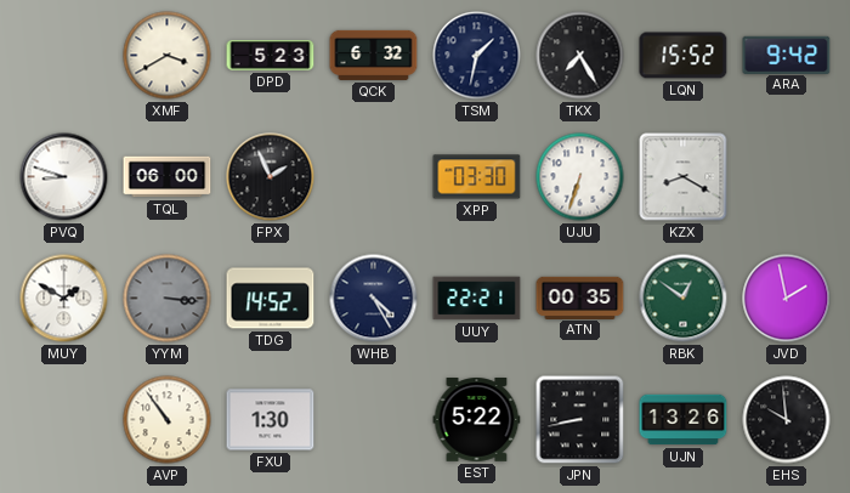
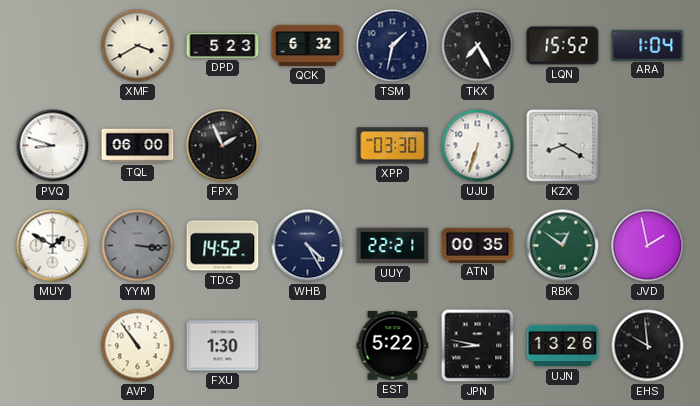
ARA: 9:42 -> 1:04
JPN: 8:43 -> 8:47
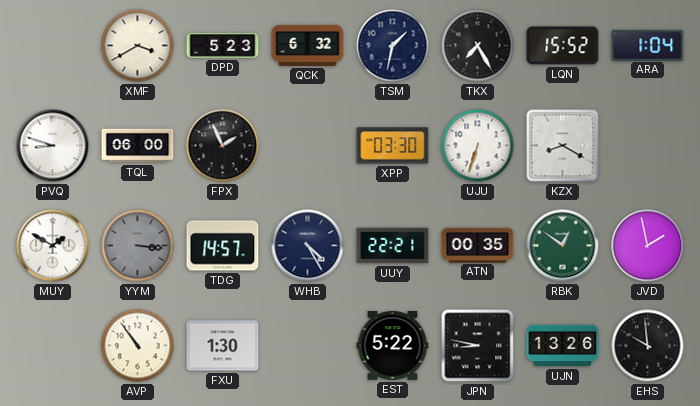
TDG: 14:52 -> 14:57
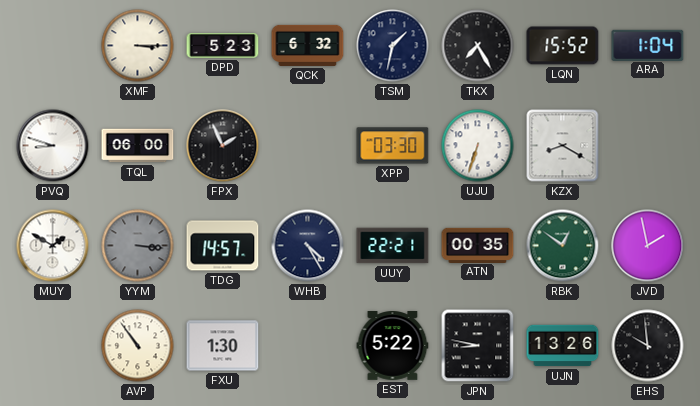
XMF: 3:40 -> 3:15
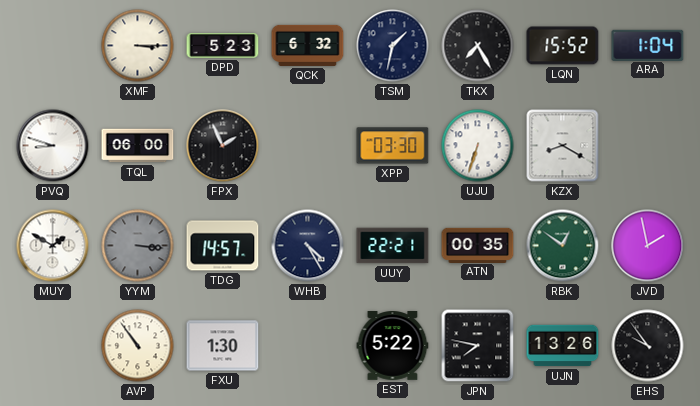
JPN: 8:47 -> 7:47
EHS: 9:59 -> 9:54
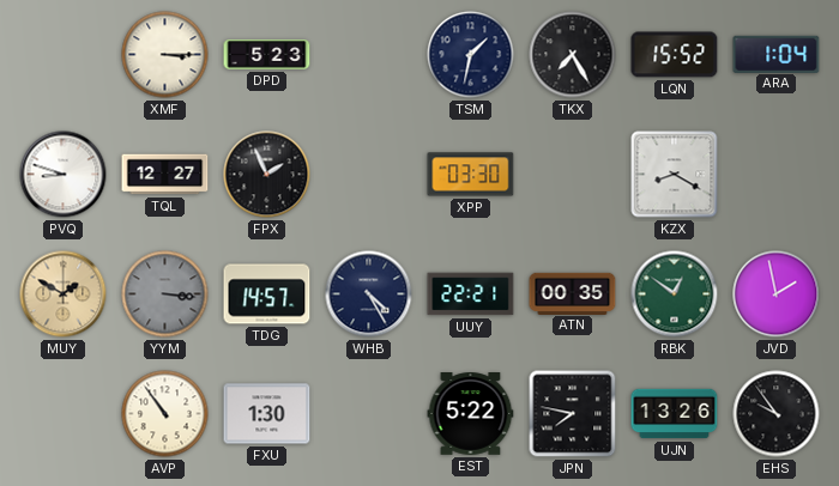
QCK: 6:32 -> none
TQL: 06:00 -> 12:27
UJU: 6:33 -> none
MUY dial: white -> champagne
